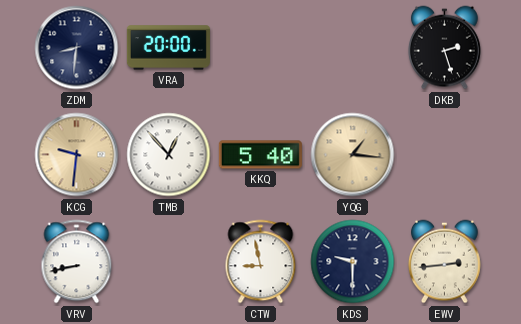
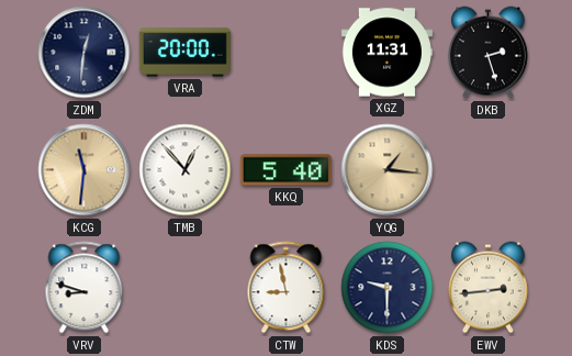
ZDM: 8:31 -> 12:31
XGZ: none -> 11:31
KCG: 9:31 -> 11:31
VRV: 8:43 -> 8:48
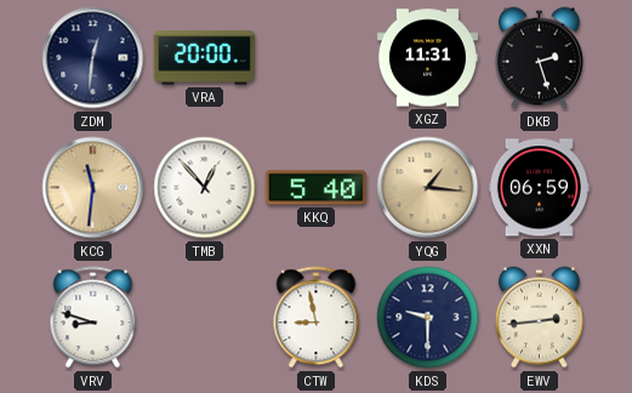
XXN: none -> 06:59
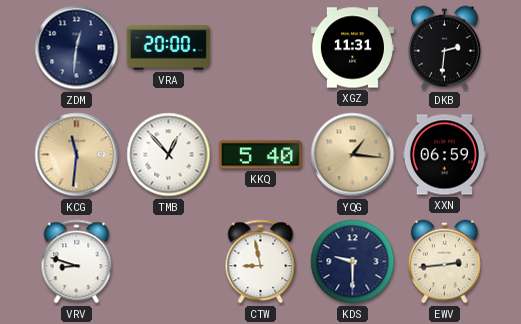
DKB: 2:27 -> 2:31
